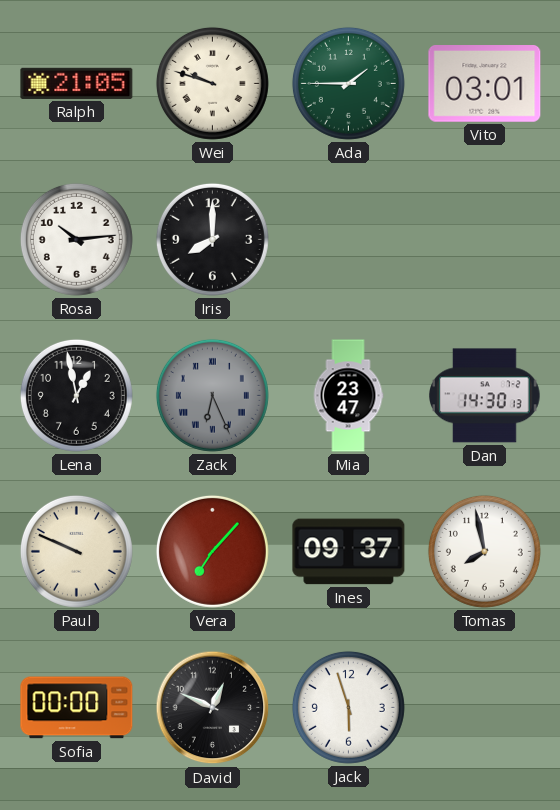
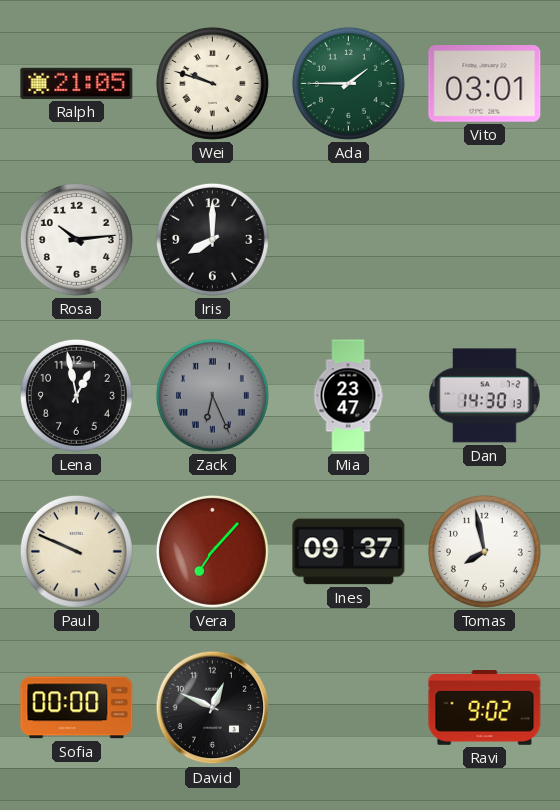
Jack: 5:57 -> none
Ravi: none -> 9:02
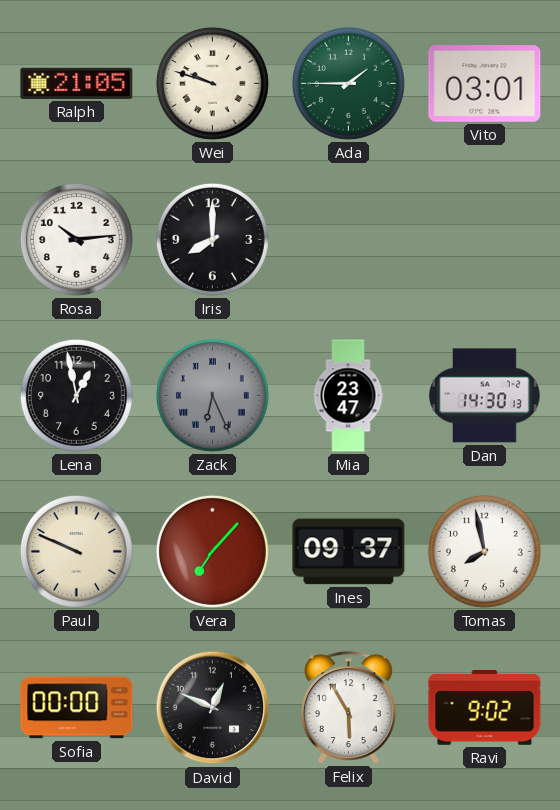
Felix: none -> 5:55
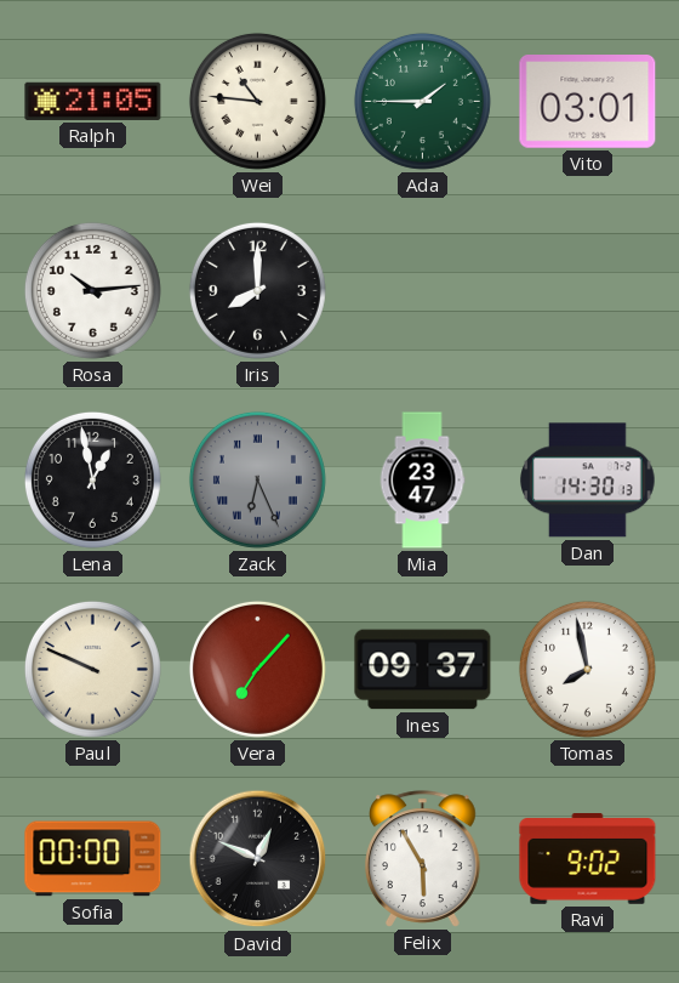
Wei: 9:48 -> 10:46
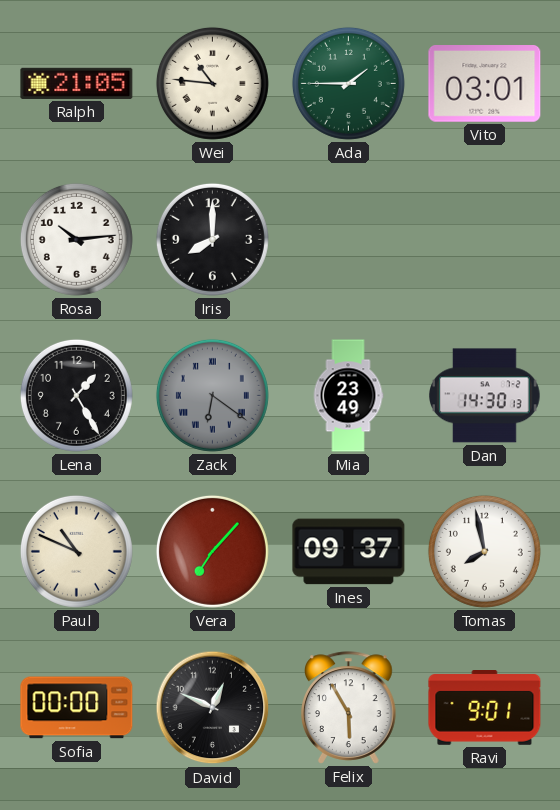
Lena: 12:58 -> 1:25
Zack: 6:26 -> 6:21
Mia: 23:47 -> 23:49
Paul: 9:49 -> 10:49
Ravi: 9:02 -> 9:01
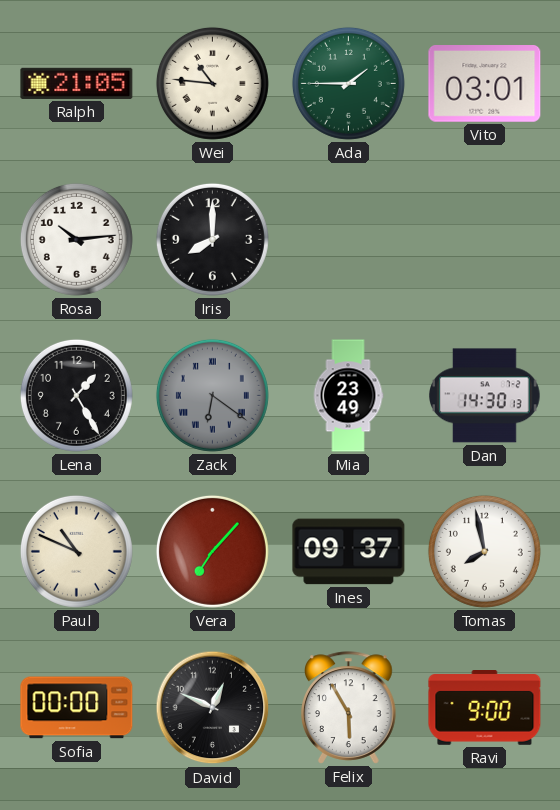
Ravi: 9:01 -> 9:00
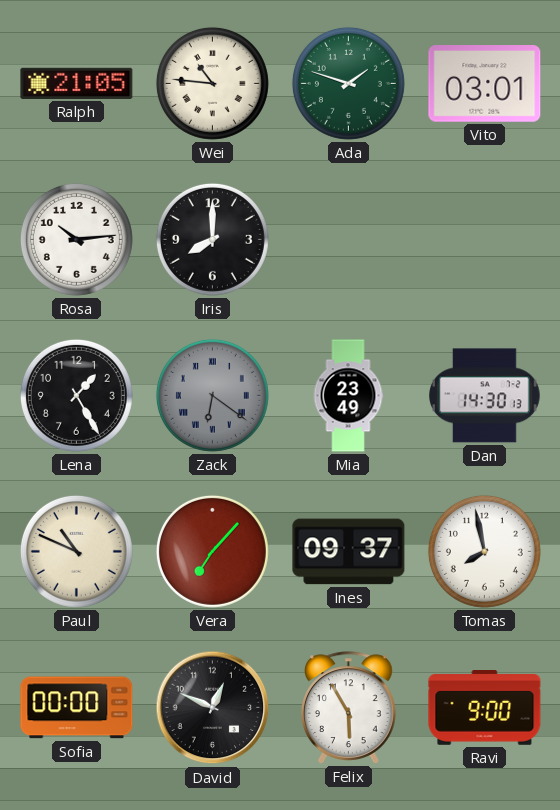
Ada: 1:45 -> 1:48
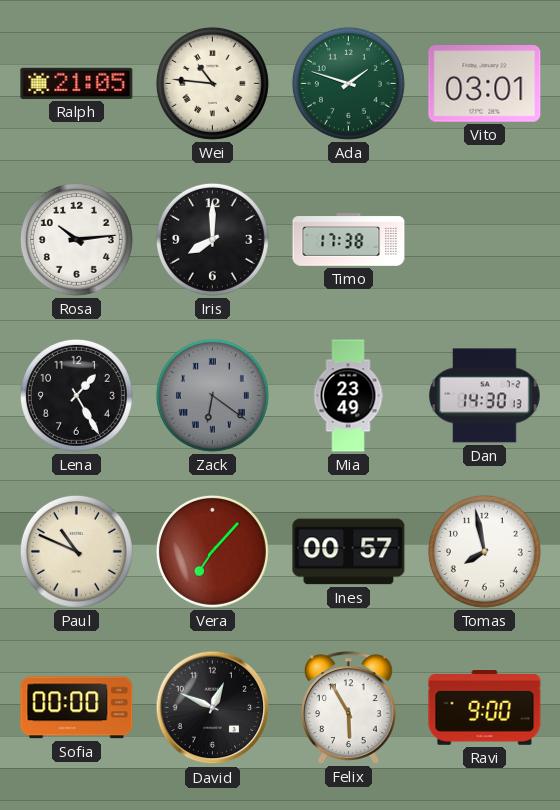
Timo: none -> 17:38
Ines: 09:37 -> 00:57
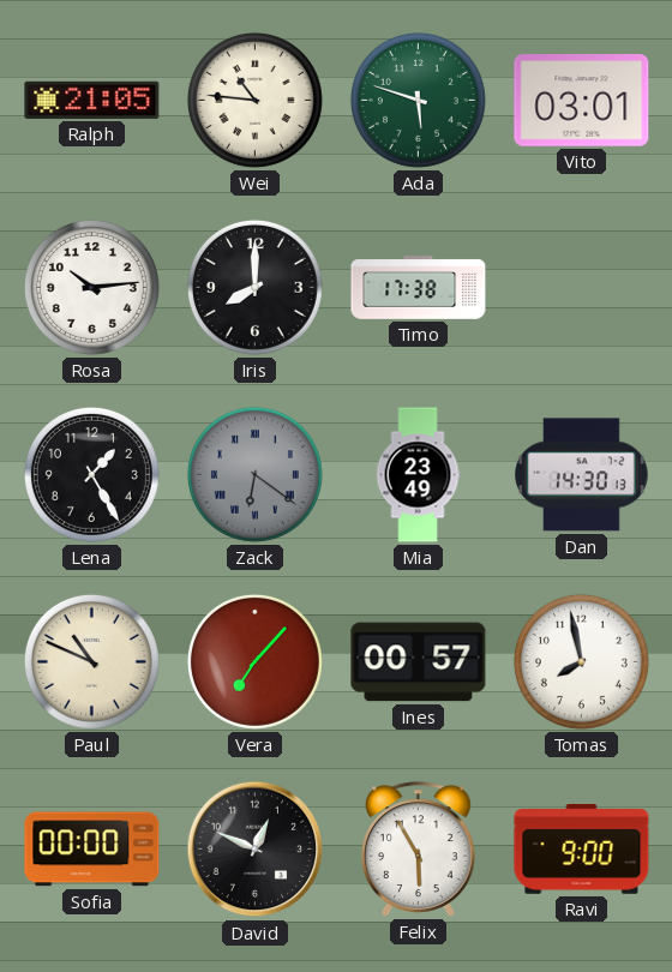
Ada: 1:48 -> 5:48
